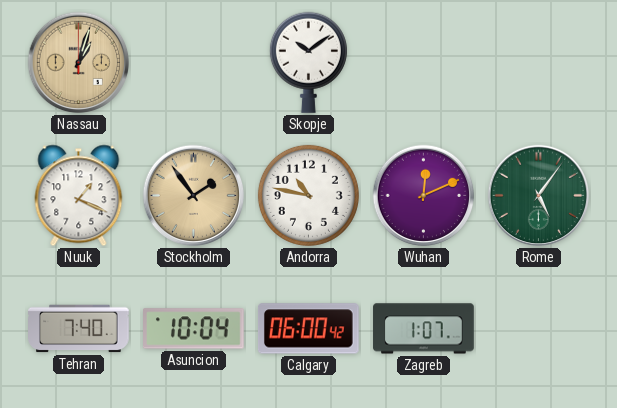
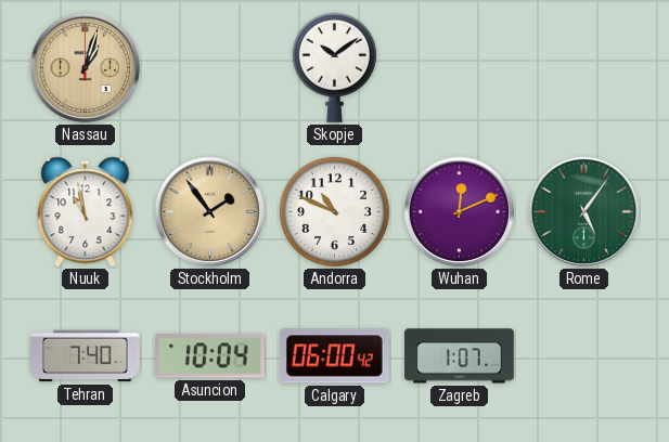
Nuuk: 1:19 -> 10:58
Andorra: 10:47 -> 10:49
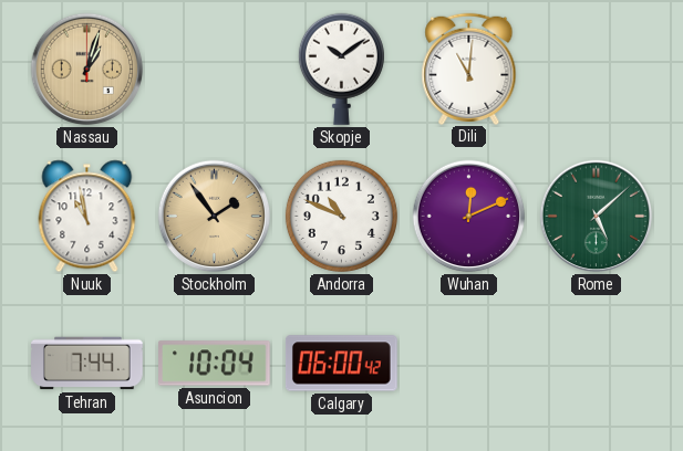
Dili: none -> 11:01
Rome: 5:06 -> 5:08
Tehran: 7:40 -> 7:44
Zagreb: 1:07 -> none
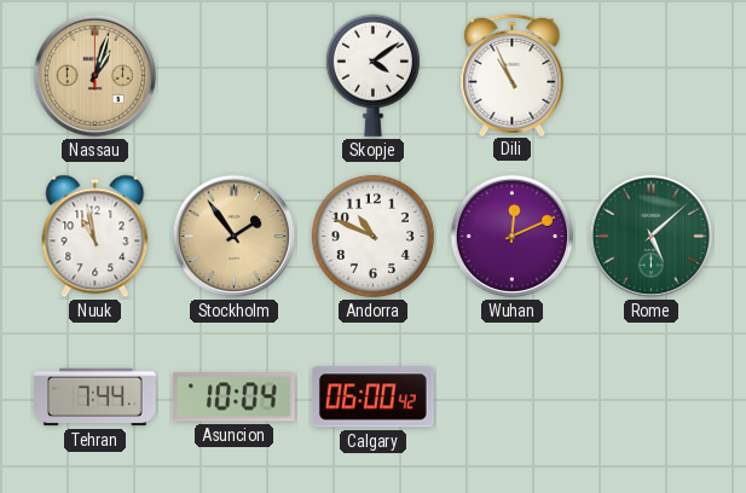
Skopje: 10:09 -> 4:09
Dili: 11:01 -> 10:56
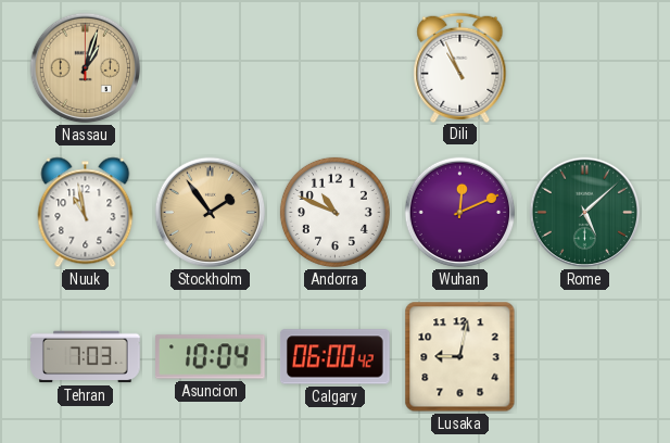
Skopje: 4:09 -> none
Tehran: 7:44 -> 7:03
Lusaka: none -> 9:02
